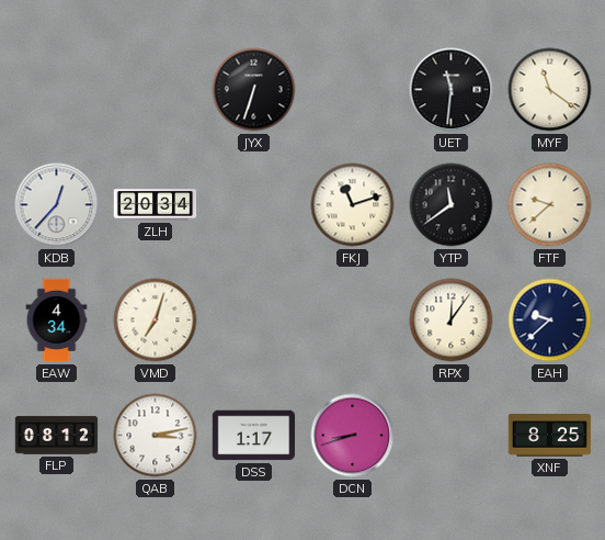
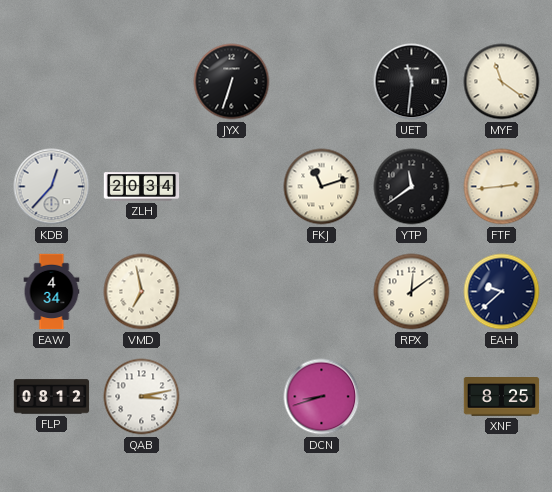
FTF: 9:38 -> 2:44
VMD: 7:03 -> 6:58
RPX: 12:06 -> 12:09
DSS: 1:17 -> none
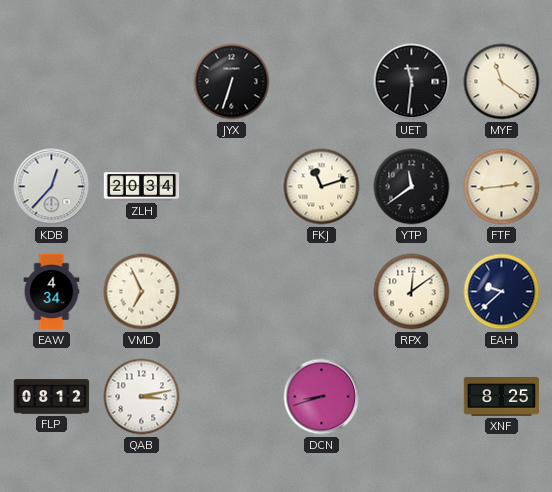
VMD: 6:58 -> 6:56
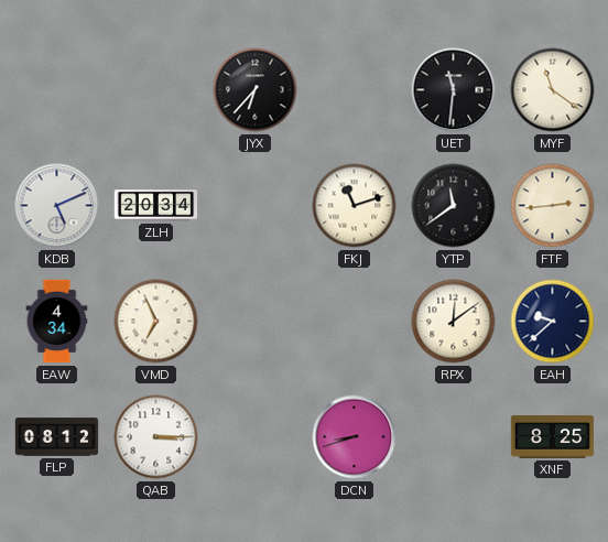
JYX: 6:33 -> 6:37
KDB: 12:37 -> 5:11
QAB: 3:13 -> 3:15
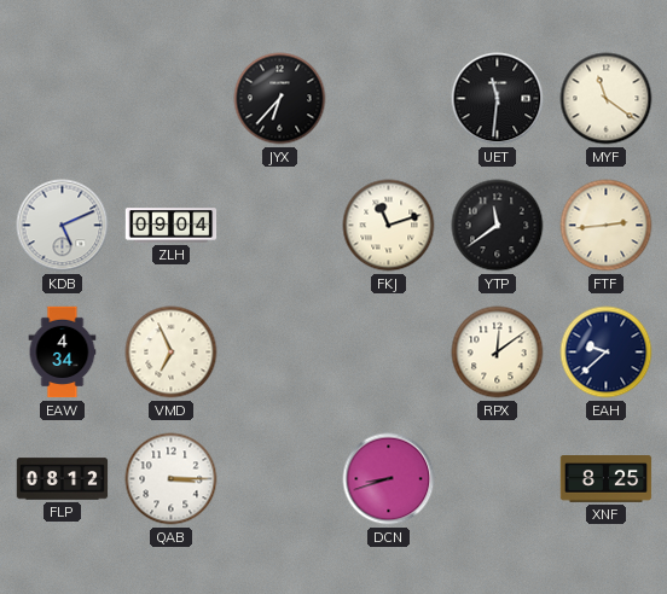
ZLH: 20:34 -> 09:04
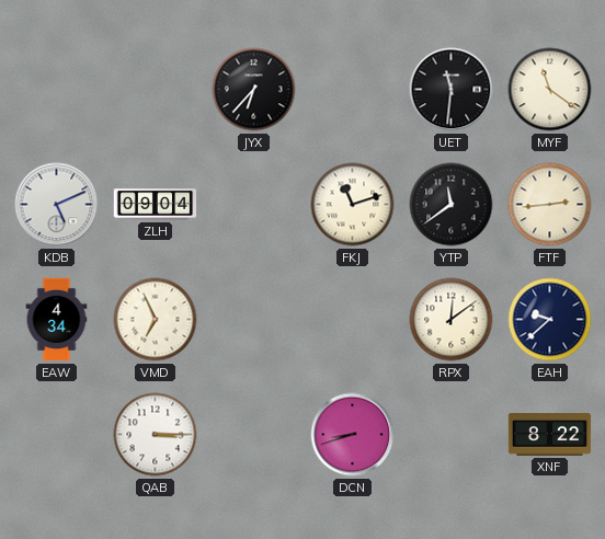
FLP: 08:12 -> none
XNF: 8:25 -> 8:22
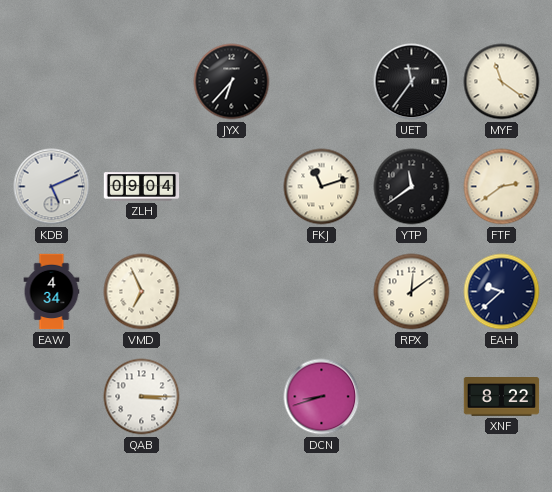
UET: 11:31 -> 11:36
FTF: 2:44 -> 2:39
